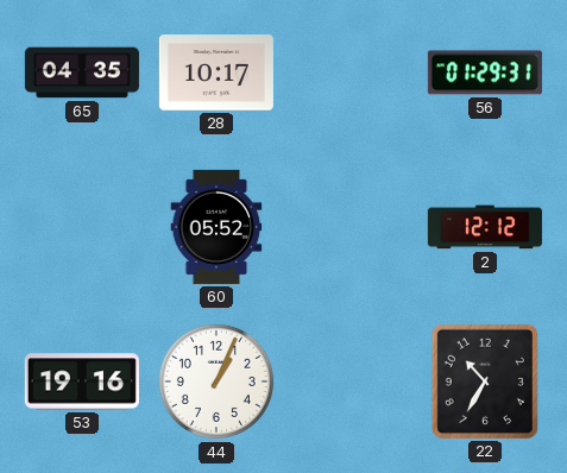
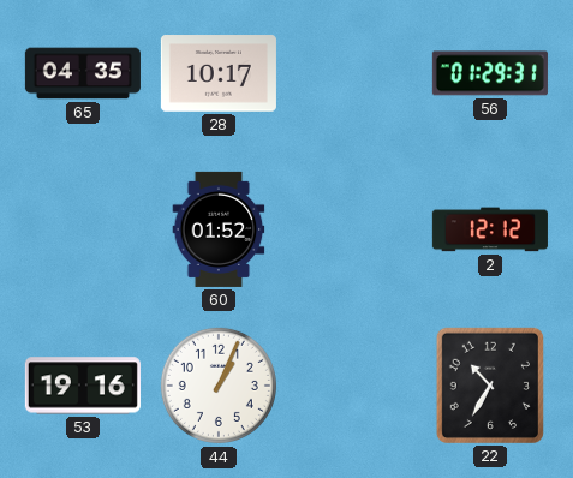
60: 05:52 -> 01:52
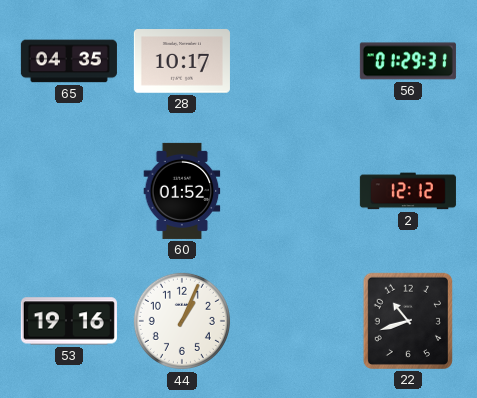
22: 10:35 -> 10:42
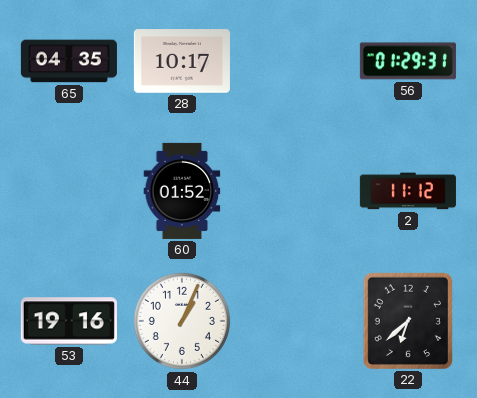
2: 12:12 -> 11:12
22: 10:42 -> 6:38
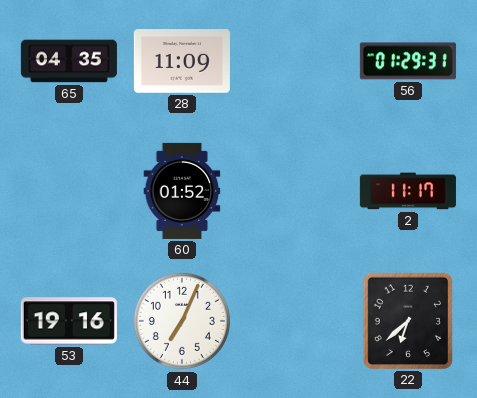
28: 10:17 -> 11:09
2: 11:12 -> 11:17
44: 1:04 -> 7:04
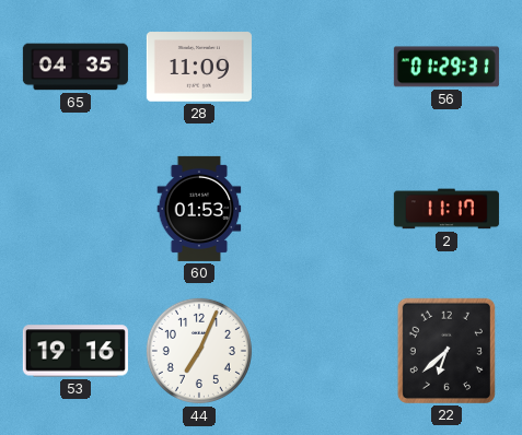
60: 01:52 -> 01:53
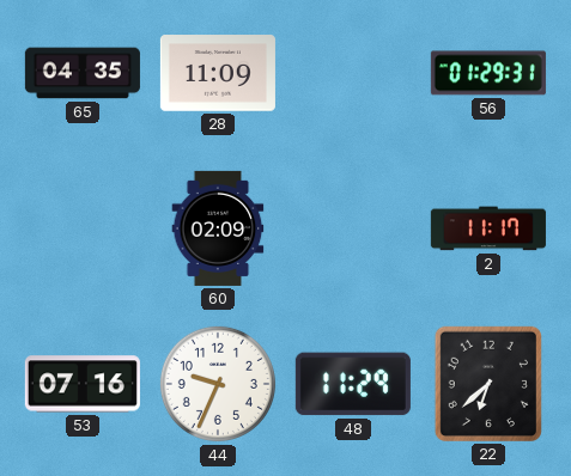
60: 01:53 -> 02:09
53: 19:16 -> 07:16
44: 7:04 -> 9:34
48: none -> 11:29
